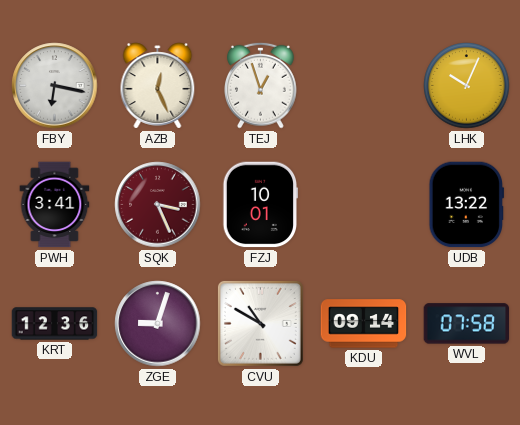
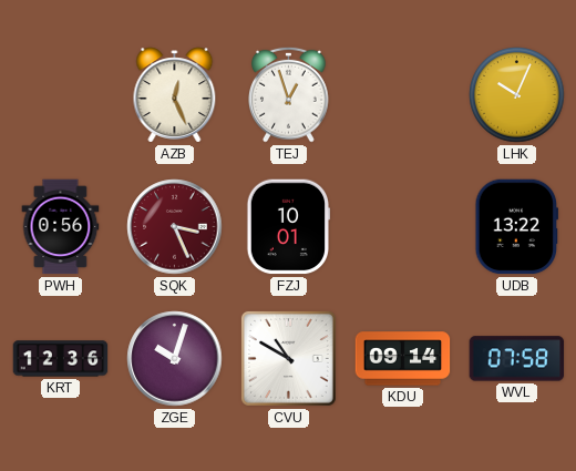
FBY: 6:17 -> none
PWH: 3:41 -> 0:56
ZGE: 9:03 -> 10:03
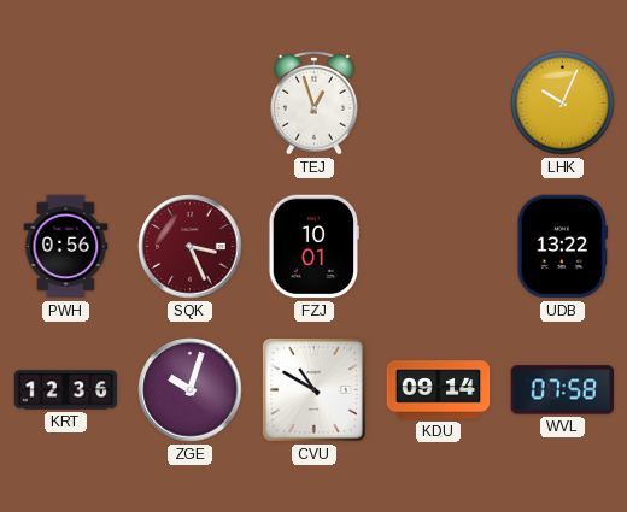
AZB: 12:26 -> none
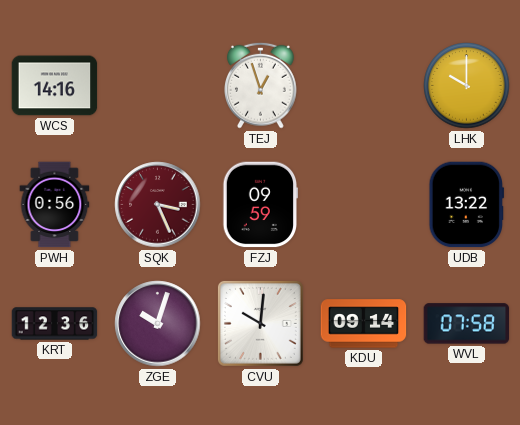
WCS: none -> 14:16
LHK: 10:04 -> 10:00
FZJ: 10:01 -> 09:59
CVU: 10:50 -> 10:01
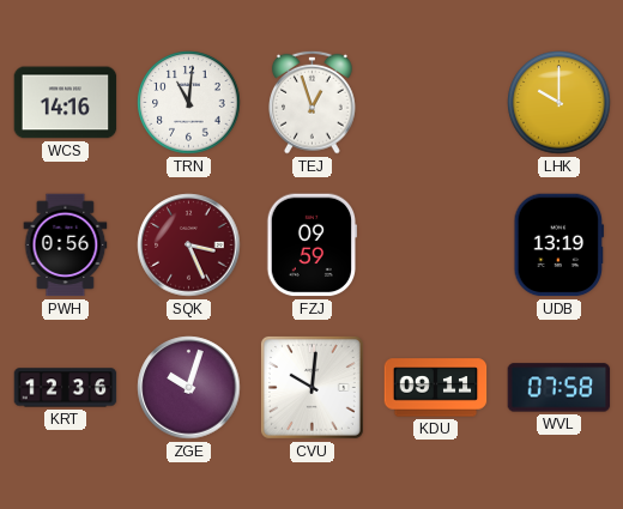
TRN: none -> 11:01
UDB: 13:22 -> 13:19
KDU: 09:14 -> 09:11
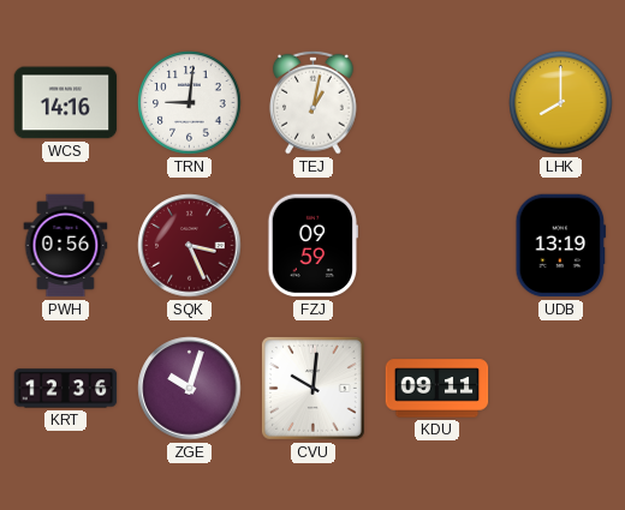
TRN: 11:01 -> 9:01
TEJ: 12:57 -> 1:02
LHK: 10:00 -> 8:00
WVL: 07:58 -> none
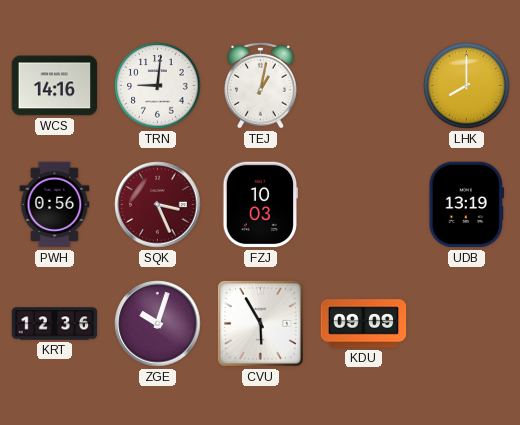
FZJ: 09:59 -> 10:03
CVU: 10:01 -> 5:55
KDU: 09:11 -> 09:09
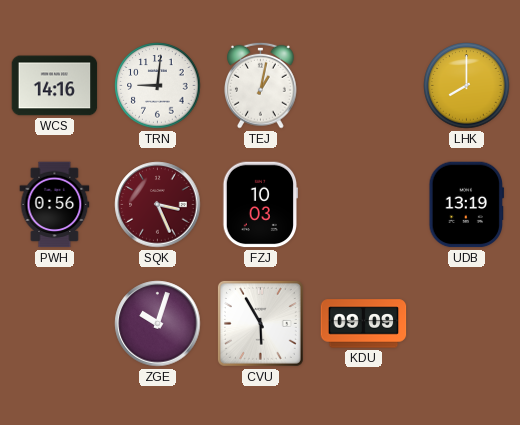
KRT: 12:36 -> none
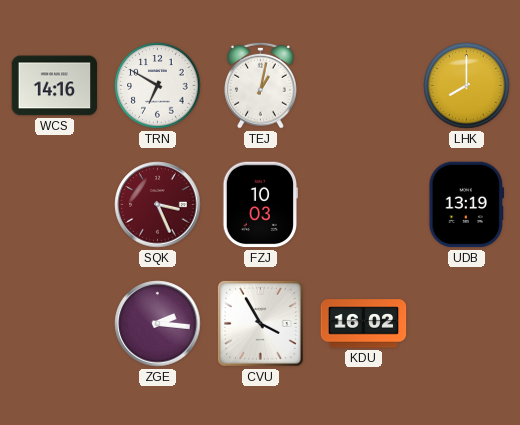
TRN: 9:01 -> 6:50
PWH: 0:56 -> none
ZGE: 10:03 -> 2:16
CVU: 5:55 -> 3:55
KDU: 09:09 -> 16:02
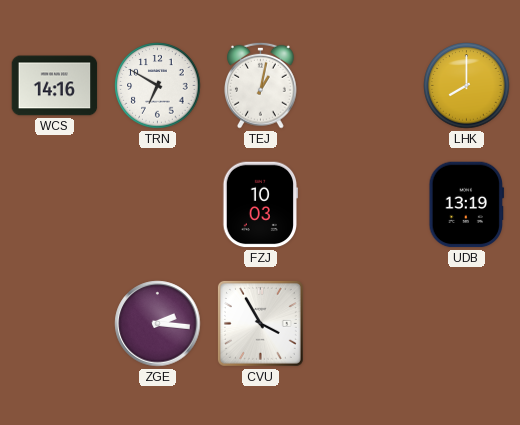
SQK: 3:26 -> none
KDU: 16:02 -> none
